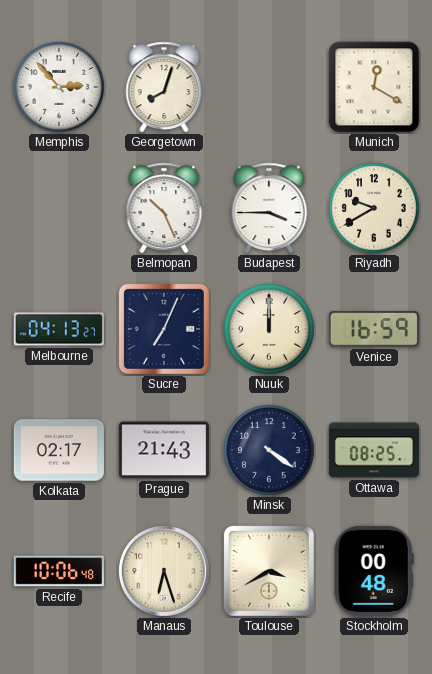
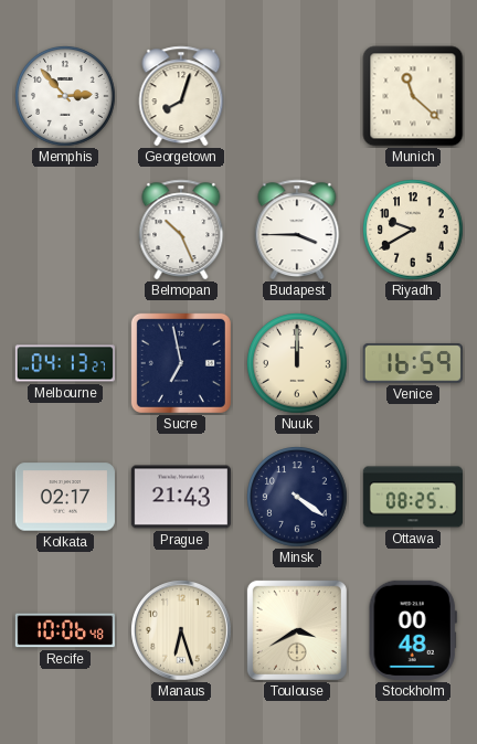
Munich: 12:20 -> 11:22
Sucre: 7:04 -> 6:58
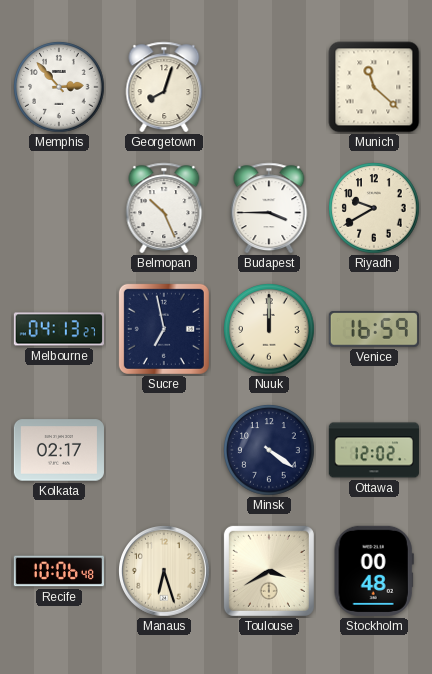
Prague: 21:43 -> none
Ottawa: 08:25 -> 12:02
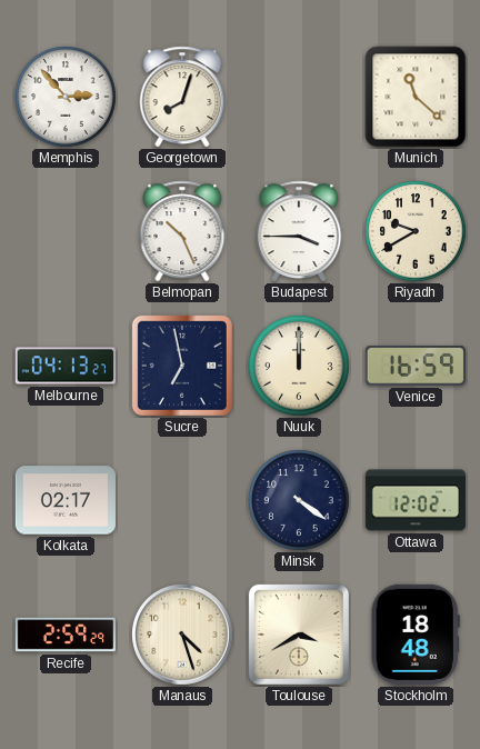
Recife: 10:06 -> 2:59
Manaus: 6:27 -> 4:27
Stockholm: 00:48 -> 18:48
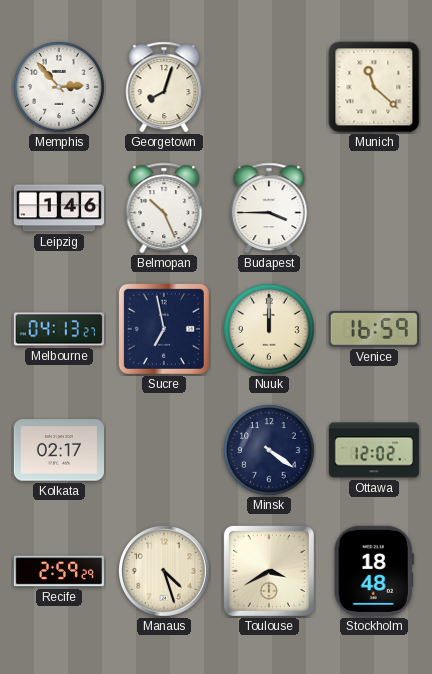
Leipzig: none -> 1:46
Riyadh: 9:40 -> none
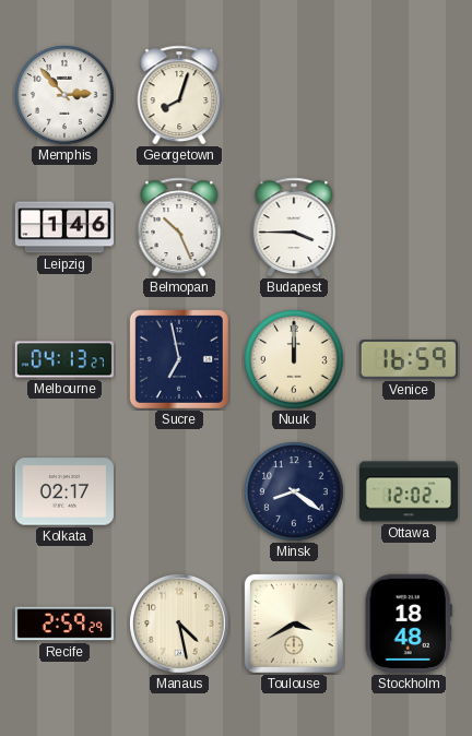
Munich: 11:22 -> none
Minsk: 4:21 -> 8:21
Manaus: 4:27 -> 4:28
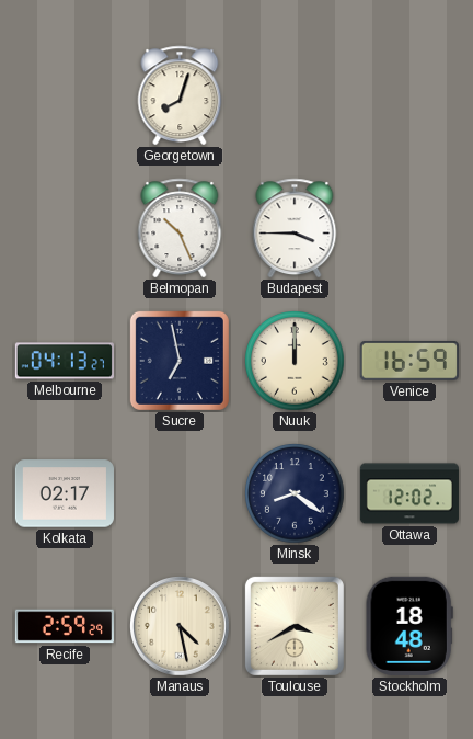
Memphis: 2:53 -> none
Leipzig: 1:46 -> none
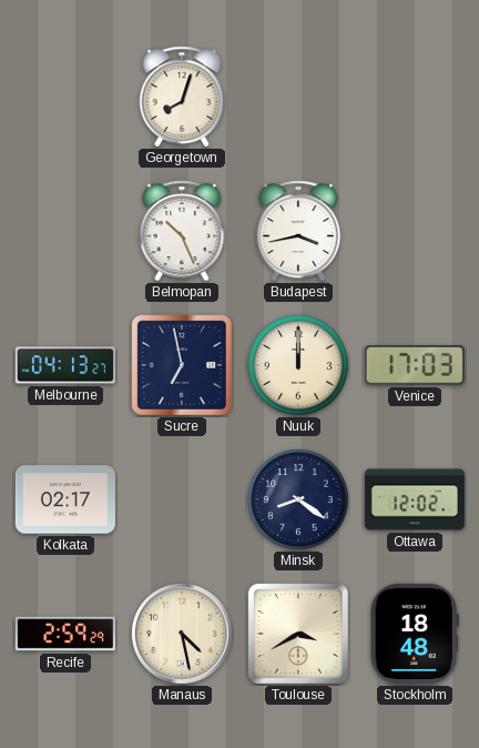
Budapest: 3:45 -> 3:43
Venice: 16:59 -> 17:03
